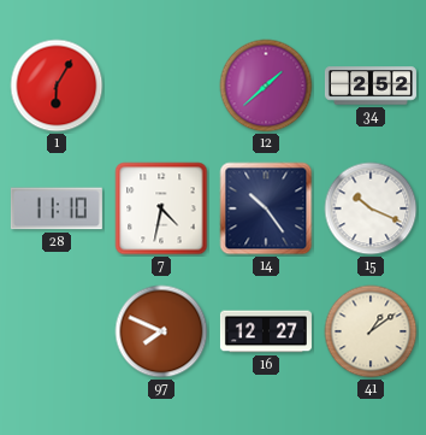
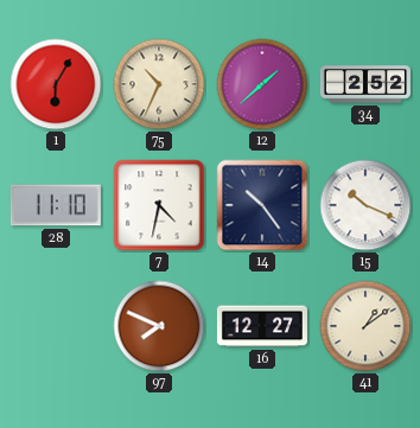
75: none -> 10:34
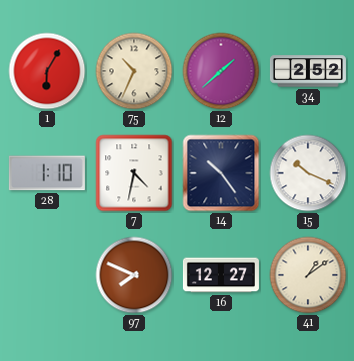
28: 11:10 -> 1:10
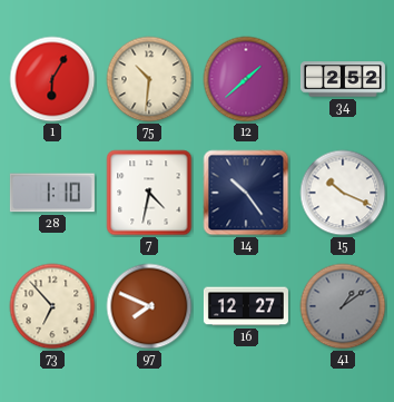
75: 10:34 -> 10:31
73: none -> 6:53
41 dial: cream -> grey
